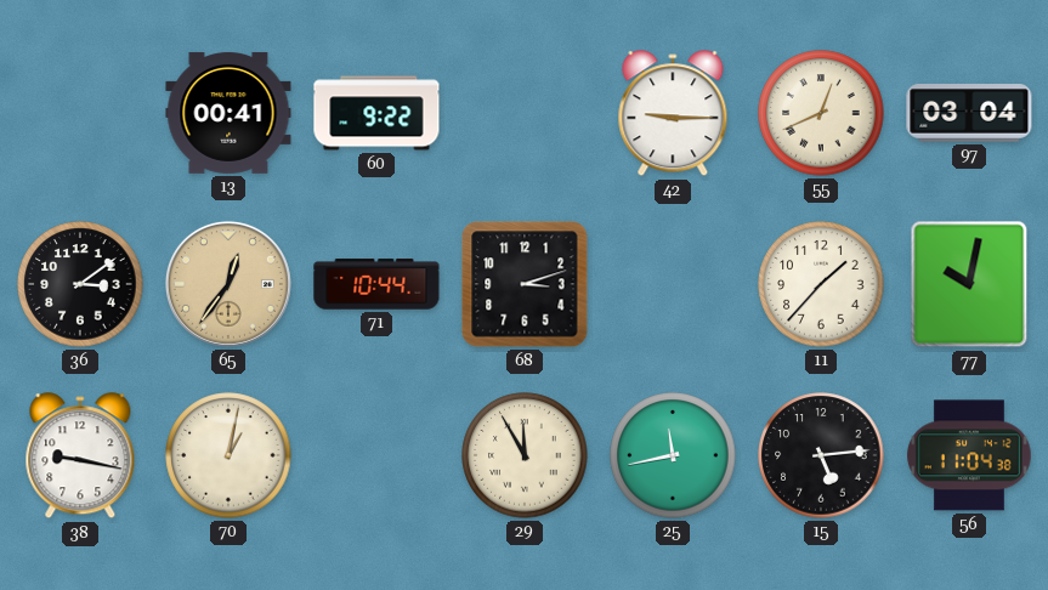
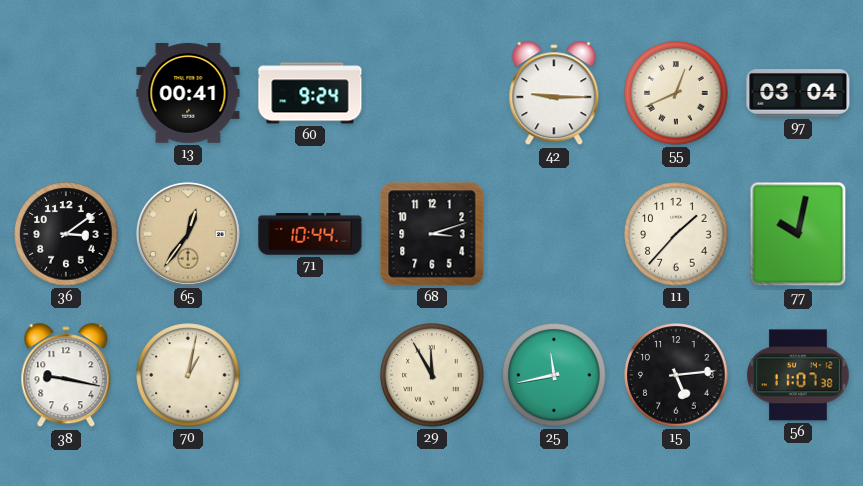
60: 9:22 -> 9:24
56: 11:04 -> 11:07
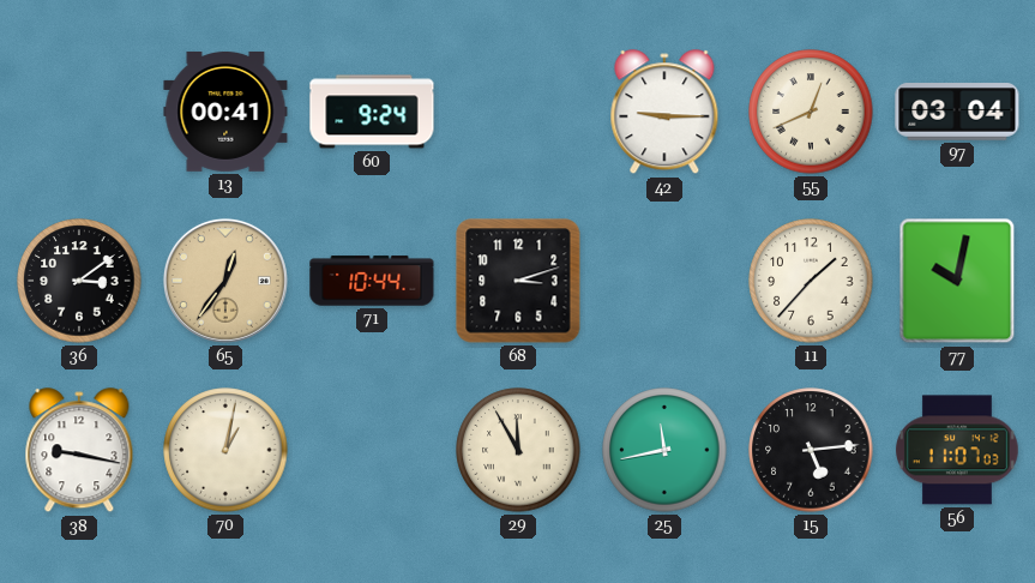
56: 11:07:38 -> 11:07:03
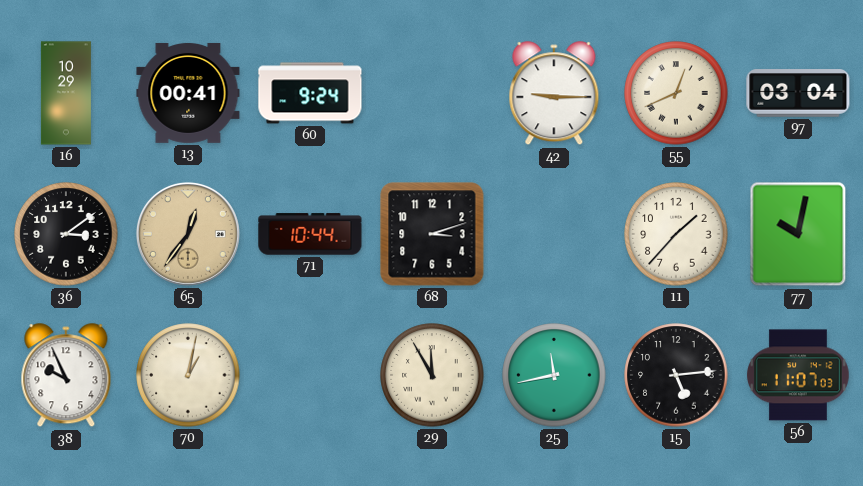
16: none -> 10:29
38: 9:17 -> 9:56
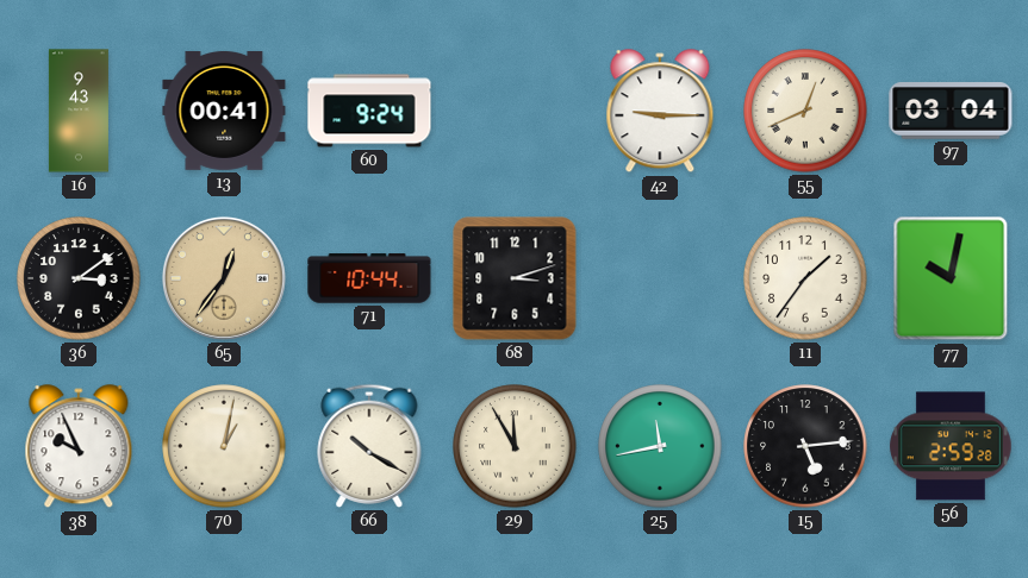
16: 10:29 -> 9:43
11: 1:37 -> 1:36
66: none -> 10:20
56: 11:07 -> 2:59
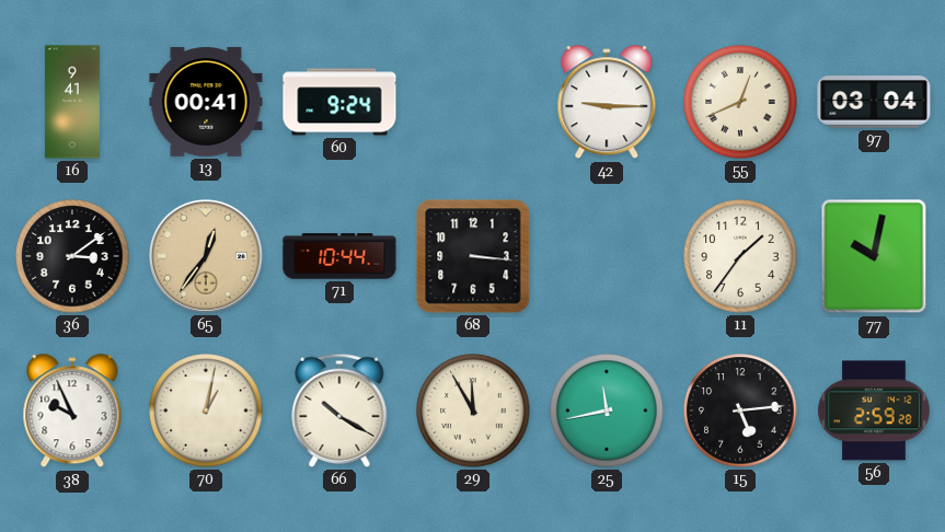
16: 9:43 -> 9:41
68: 3:12 -> 3:16
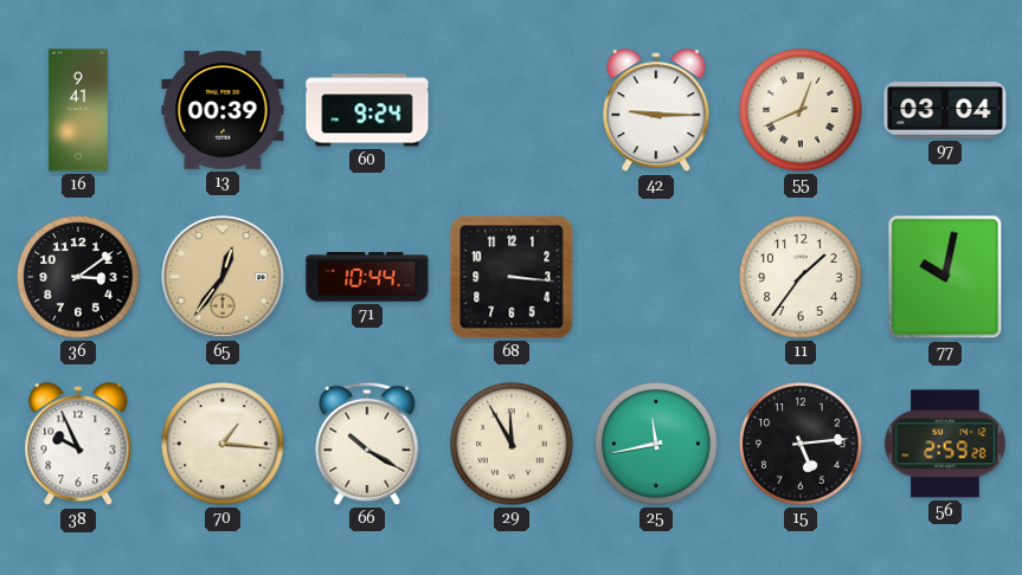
13: 00:41 -> 00:39
70: 1:02 -> 1:16
